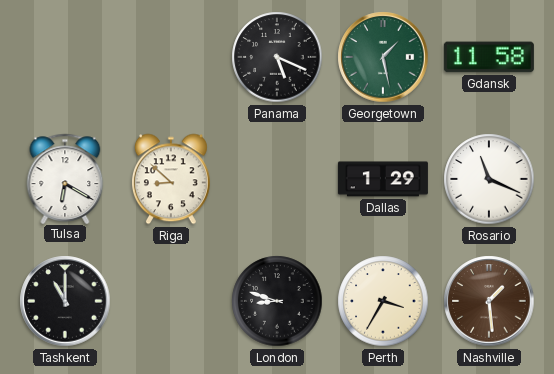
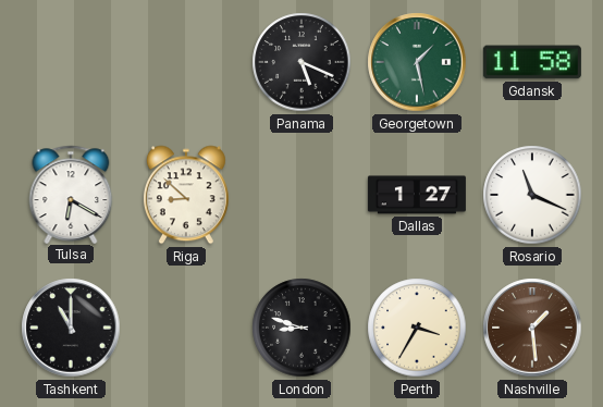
Dallas: 1:29 -> 1:27
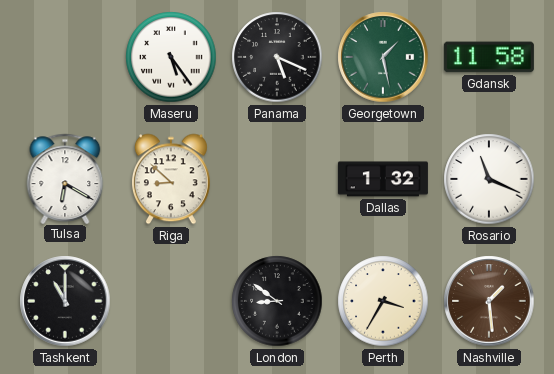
Maseru: none -> 5:24
Dallas: 1:27 -> 1:32
London: 8:48 -> 8:51
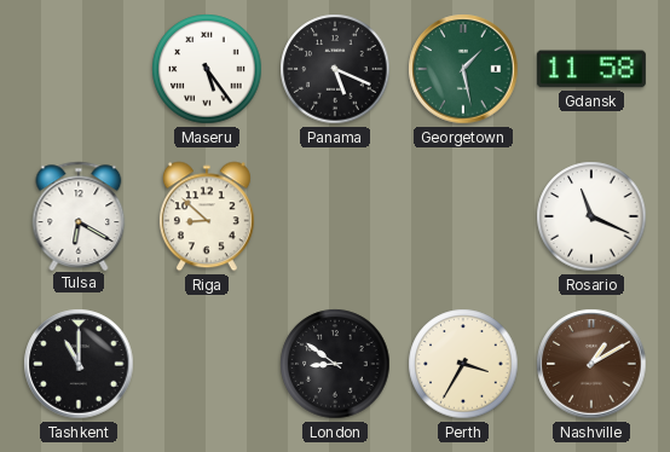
Dallas: 1:32 -> none
Nashville: 1:29 -> 1:10
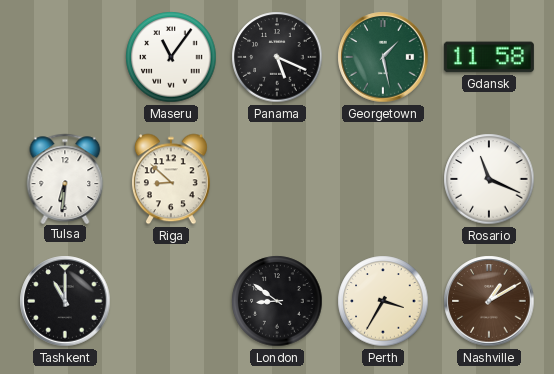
Maseru: 5:24 -> 11:06
Tulsa: 6:20 -> 6:31
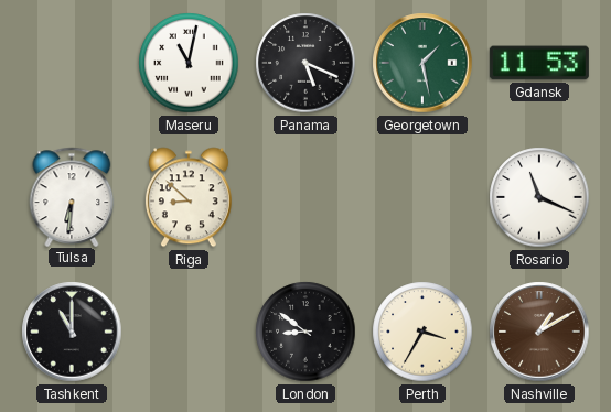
Maseru: 11:06 -> 11:02
Gdansk: 11:58 -> 11:53
